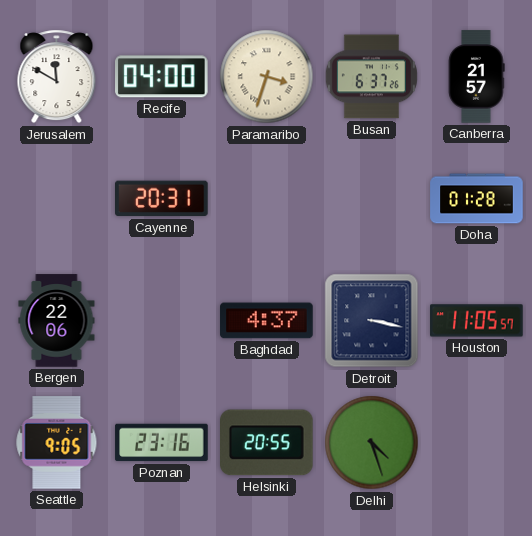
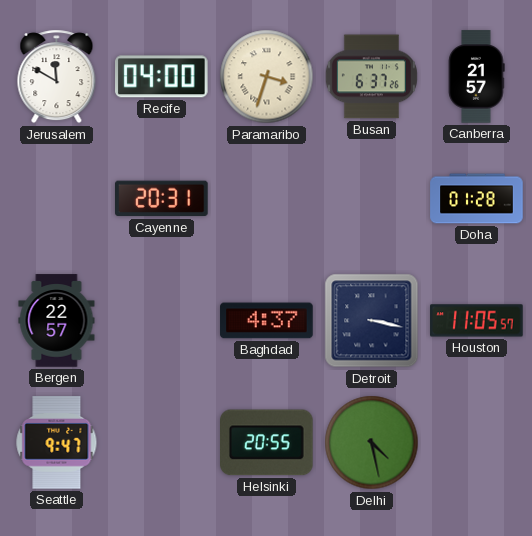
Bergen: 22:06 -> 22:57
Seattle: 9:05 -> 9:47
Poznan: 23:16 -> none
Delhi: 4:27 -> 4:28
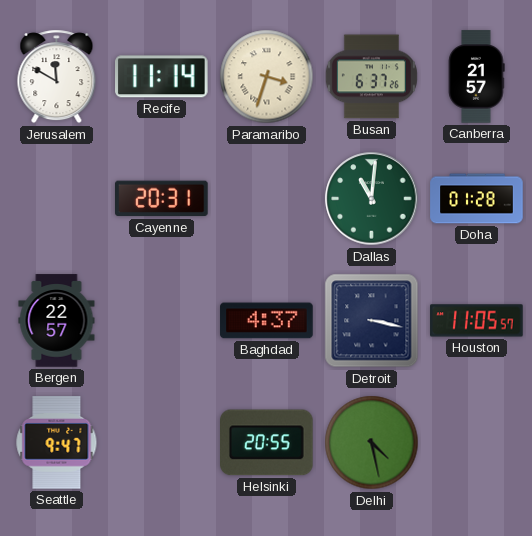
Recife: 04:00 -> 11:14
Dallas: none -> 11:01
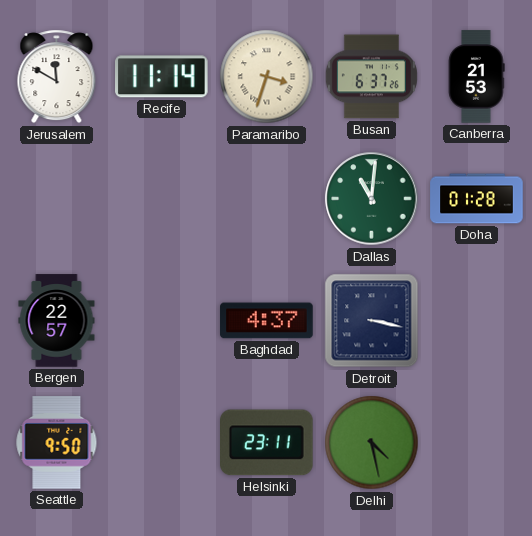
Canberra: 21:57 -> 21:53
Cayenne: 20:31 -> none
Houston: 11:05 -> none
Seattle: 9:47 -> 9:50
Helsinki: 20:55 -> 23:11
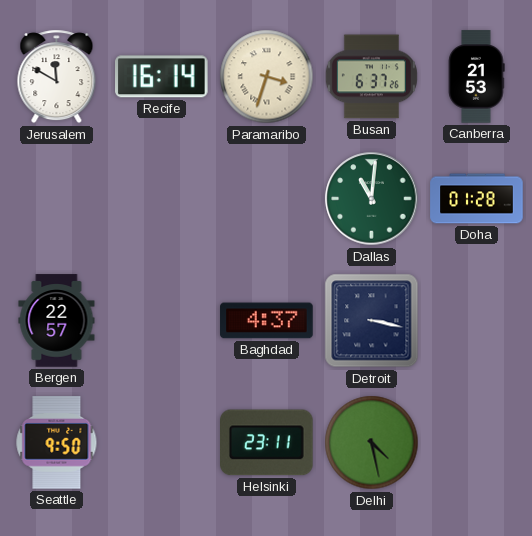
Recife: 11:14 -> 16:14
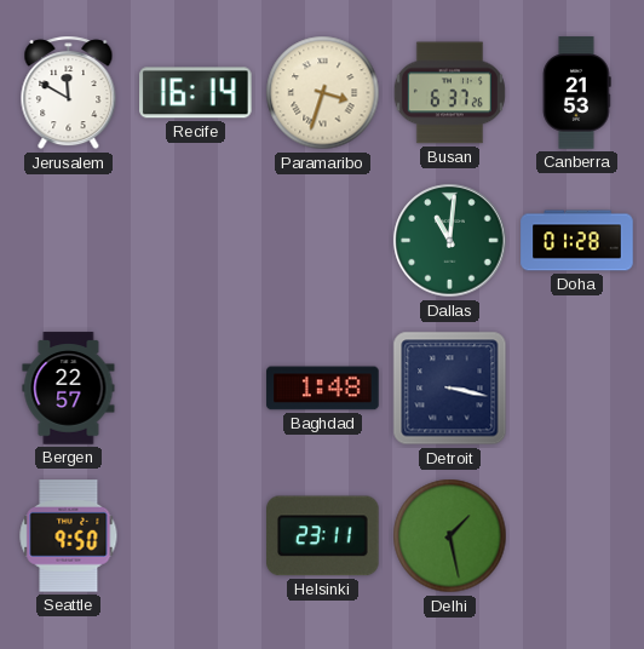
Baghdad: 4:37 -> 1:48
Delhi: 4:28 -> 1:28
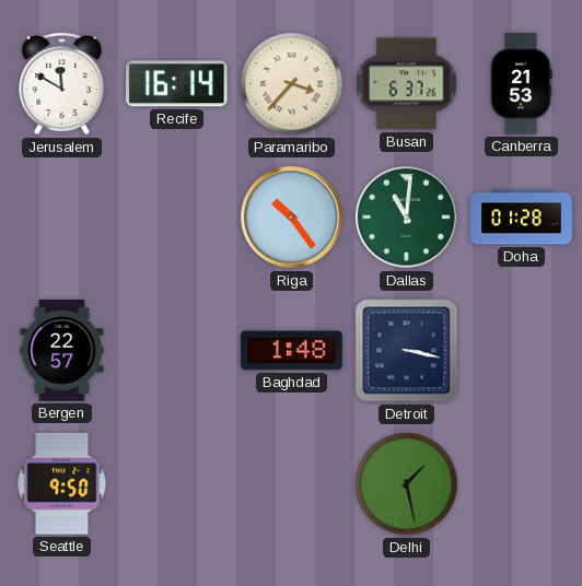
Paramaribo: 3:33 -> 3:37
Riga: none -> 10:24
Helsinki: 23:11 -> none
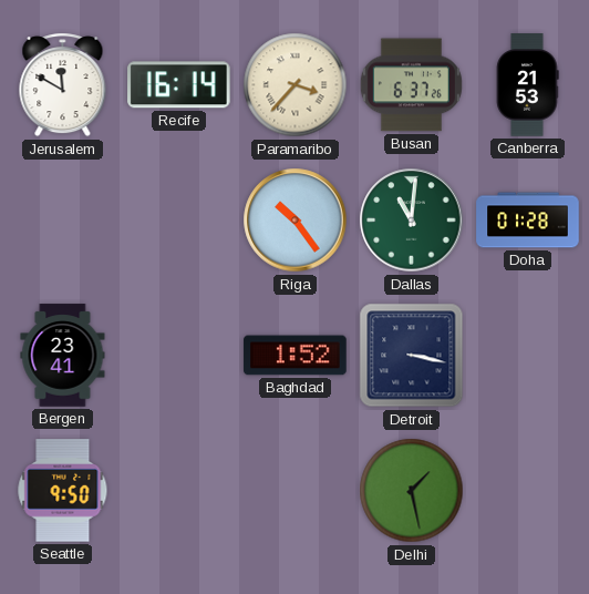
Bergen: 22:57 -> 23:41
Baghdad: 1:48 -> 1:52
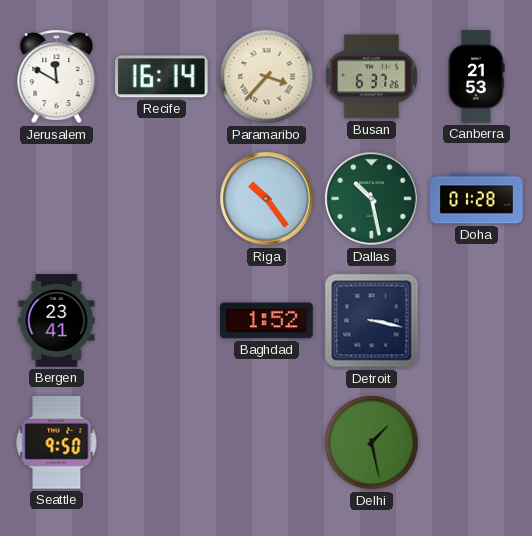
Dallas: 11:01 -> 10:28
